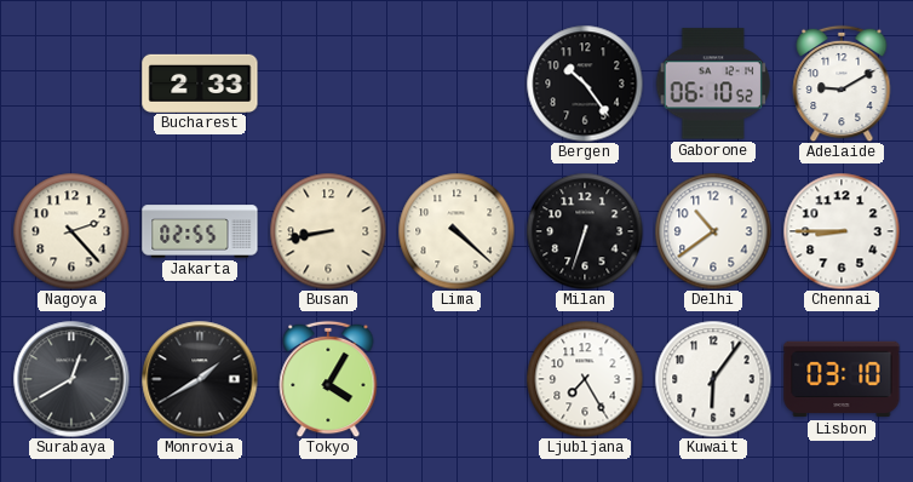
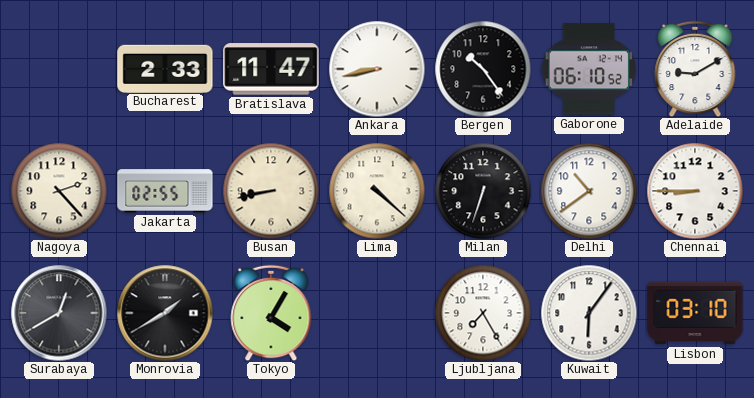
Bratislava: none -> 11:47
Ankara: none -> 8:43
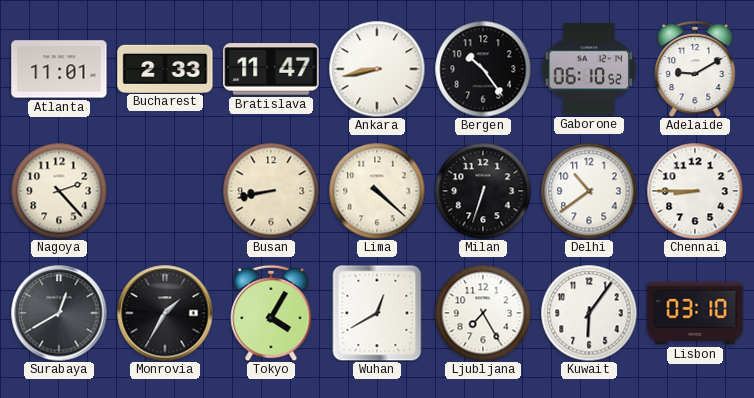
Atlanta: none -> 11:01
Jakarta: 02:55 -> none
Monrovia: 1:40 -> 1:35
Wuhan: none -> 12:40
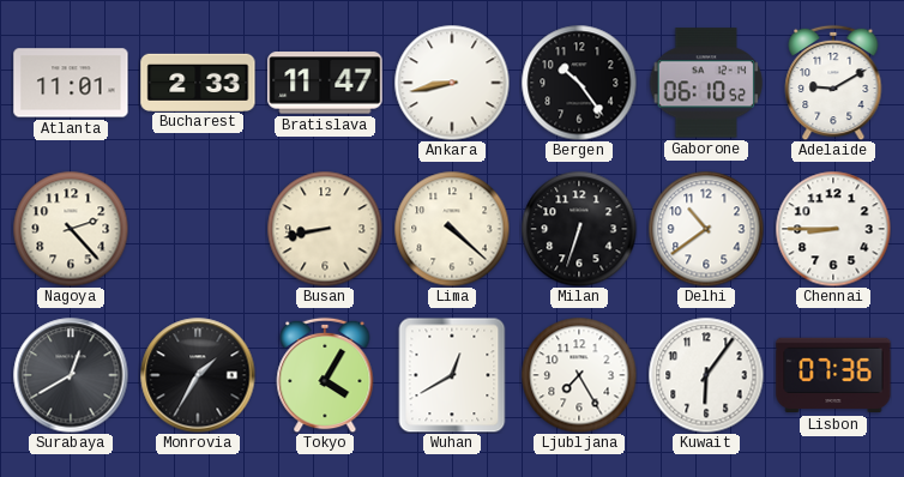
Lisbon: 03:10 -> 07:36
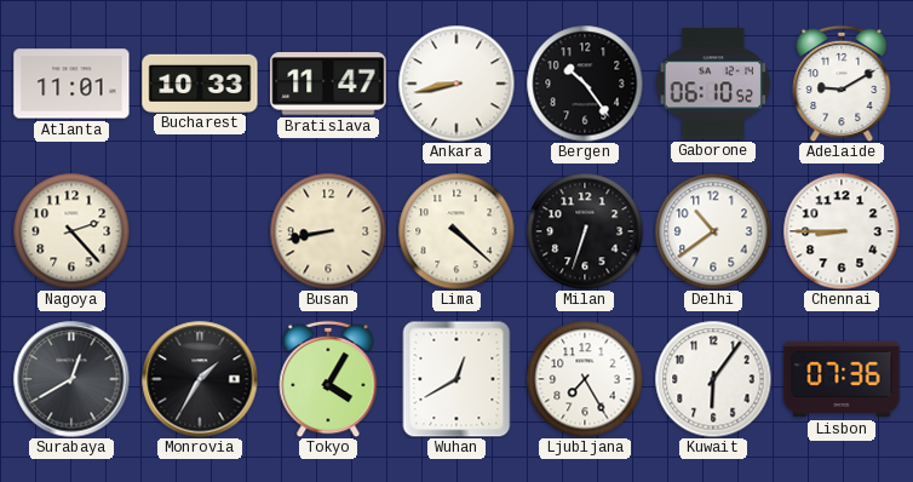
Bucharest: 2:33 -> 10:33
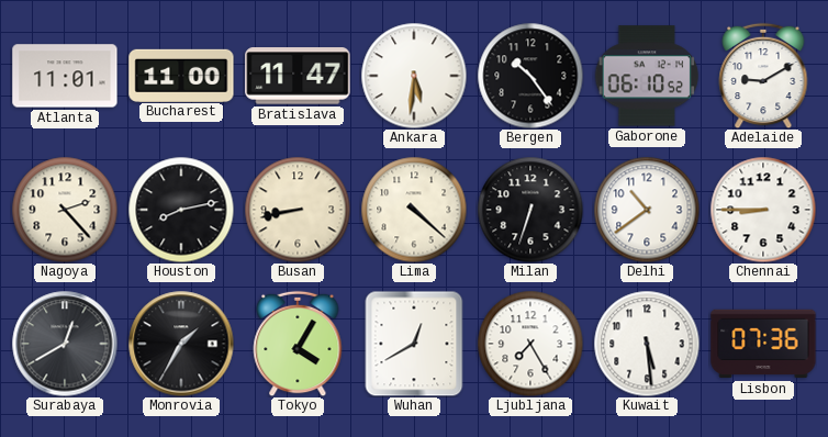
Bucharest: 10:33 -> 11:00
Ankara: 8:43 -> 5:31
Houston: none -> 8:13
Kuwait: 6:06 -> 5:29
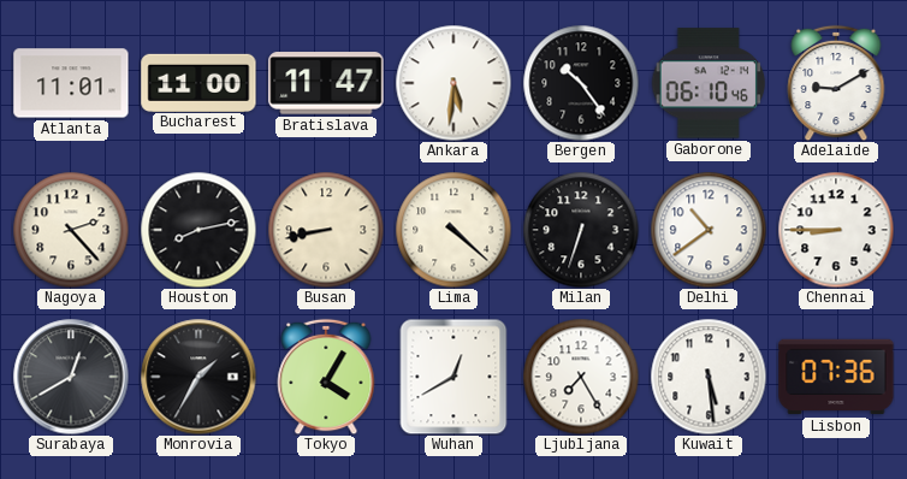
Gaborone: 06:10:52 -> 06:10:46
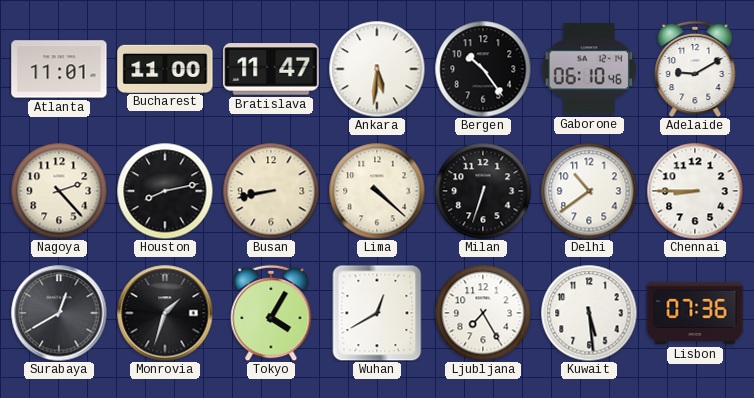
Monrovia: 1:35 -> 1:33
